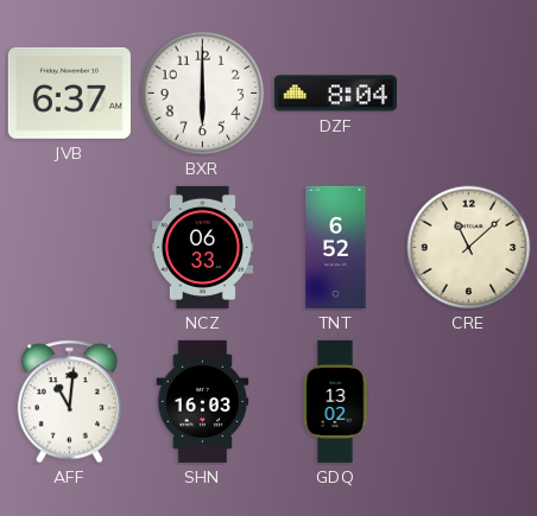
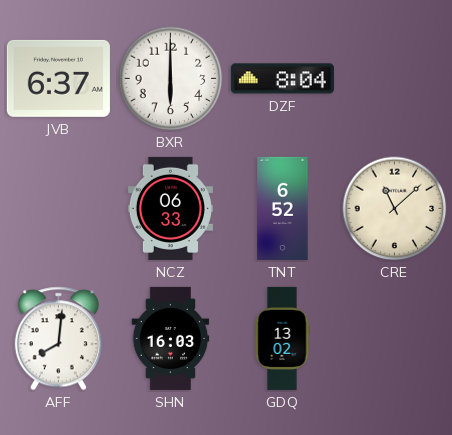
AFF: 11:01 -> 8:01
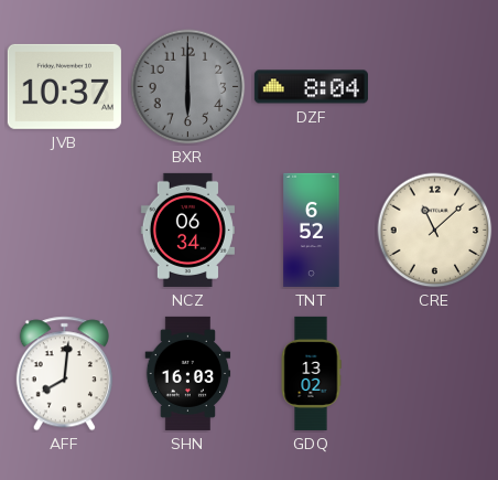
JVB: 6:37 -> 10:37
BXR dial: white -> grey
NCZ: 06:33 -> 06:34
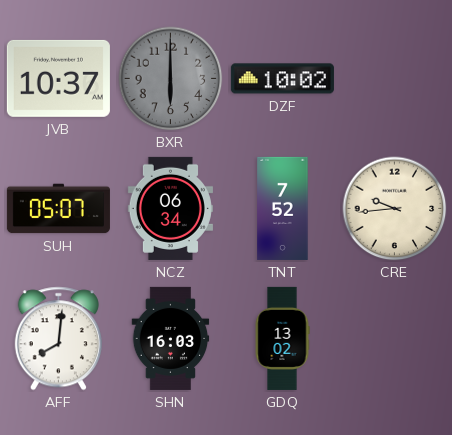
DZF: 8:04 -> 10:02
SUH: none -> 05:07
TNT: 6:52 -> 7:52
CRE: 11:08 -> 9:44
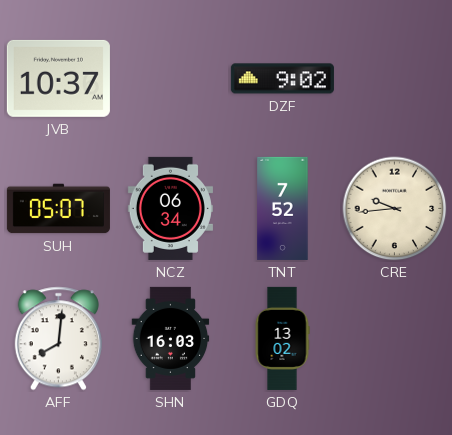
BXR: 6:00 -> none
DZF: 10:02 -> 9:02
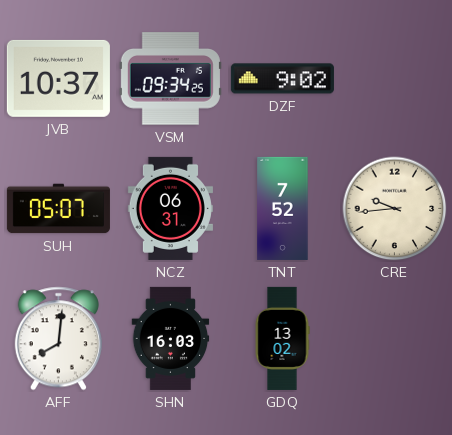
VSM: none -> 09:34
NCZ: 06:34 -> 06:31
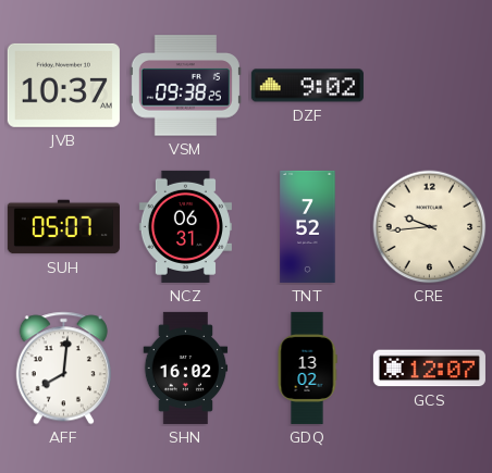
VSM: 09:34 -> 09:38
SHN: 16:03 -> 16:02
GCS: none -> 12:07
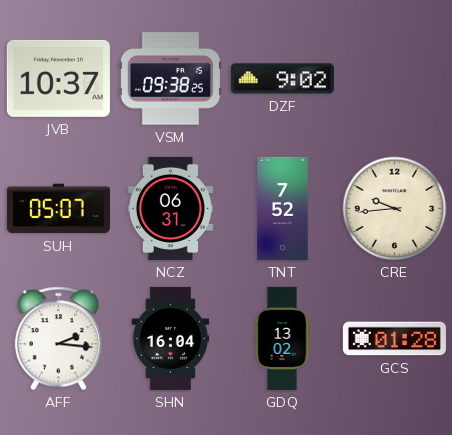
AFF: 8:01 -> 2:16
SHN: 16:02 -> 16:04
GCS: 12:07 -> 01:28
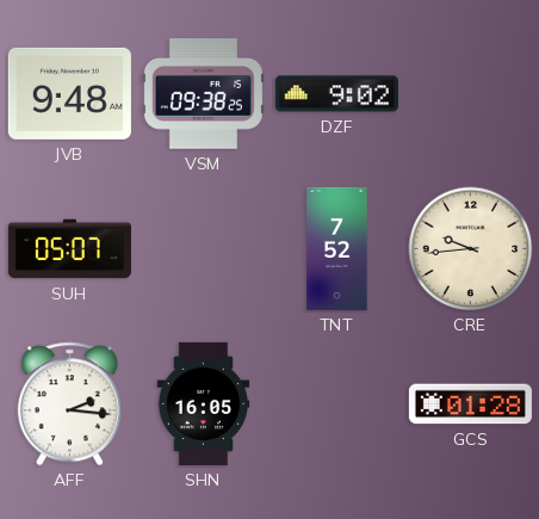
JVB: 10:37 -> 9:48
NCZ: 06:31 -> none
SHN: 16:04 -> 16:05
GDQ: 13:02 -> none
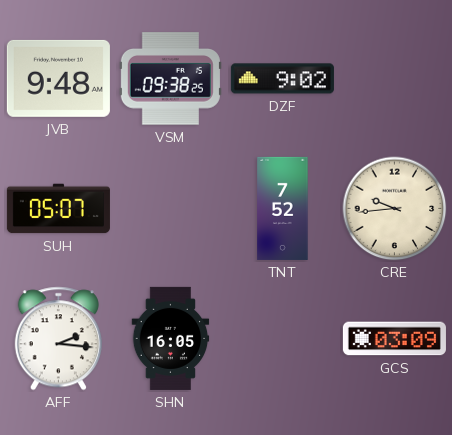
GCS: 01:28 -> 03:09
